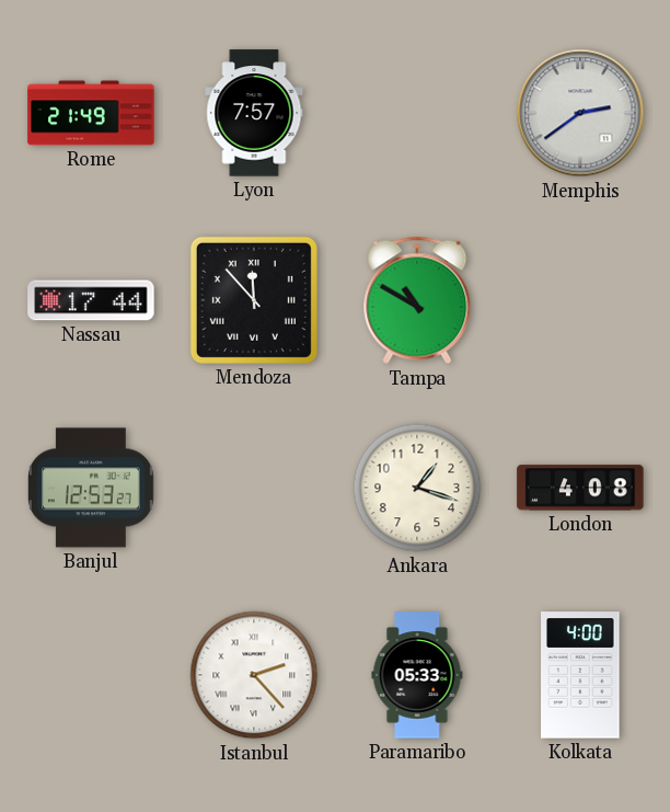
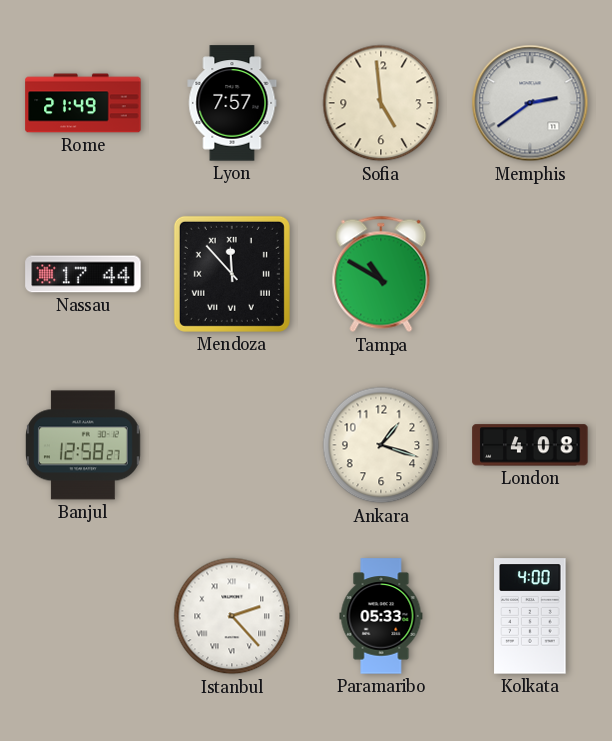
Sofia: none -> 4:59
Banjul: 12:53 -> 12:58
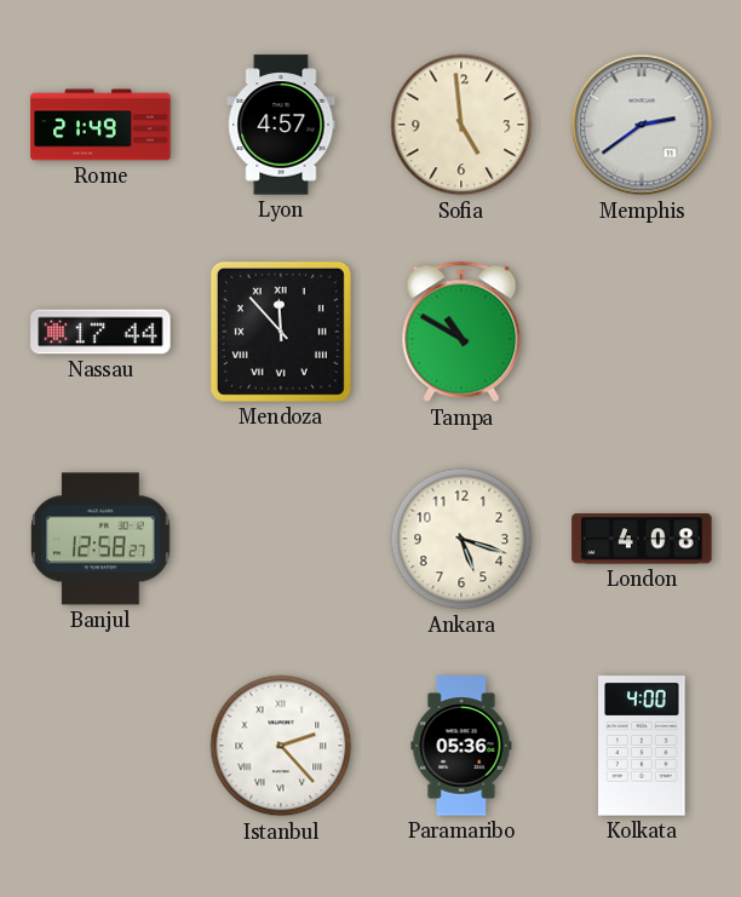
Lyon: 7:57 -> 4:57
Ankara: 1:18 -> 5:18
Paramaribo: 05:33 -> 05:36
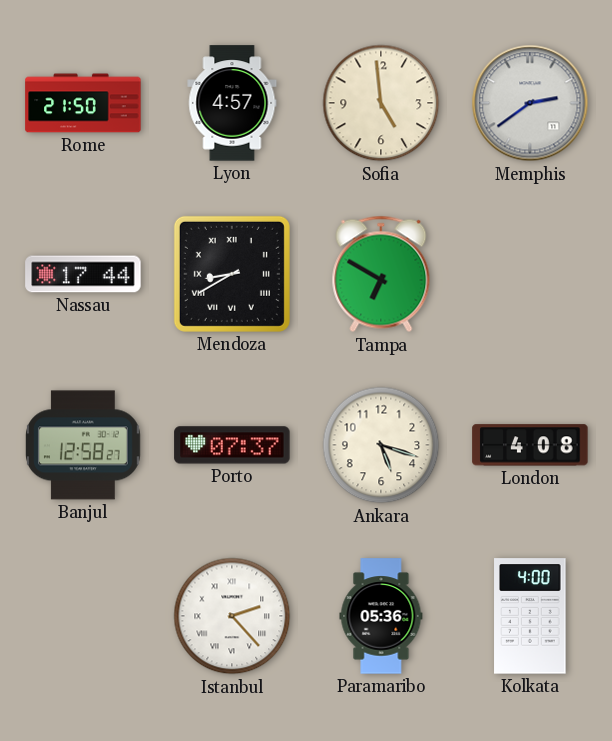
Rome: 21:49 -> 21:50
Mendoza: 11:53 -> 8:40
Tampa: 10:50 -> 6:50
Porto: none -> 07:37
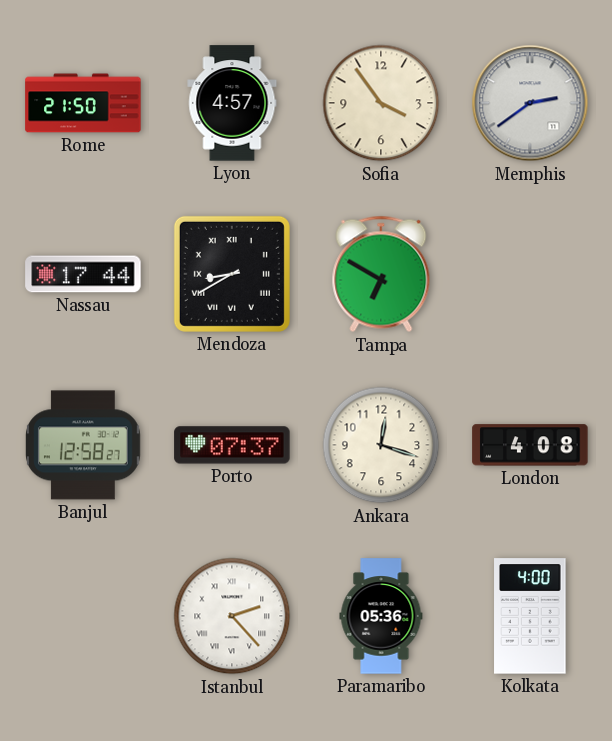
Sofia: 4:59 -> 3:54
Ankara: 5:18 -> 12:18
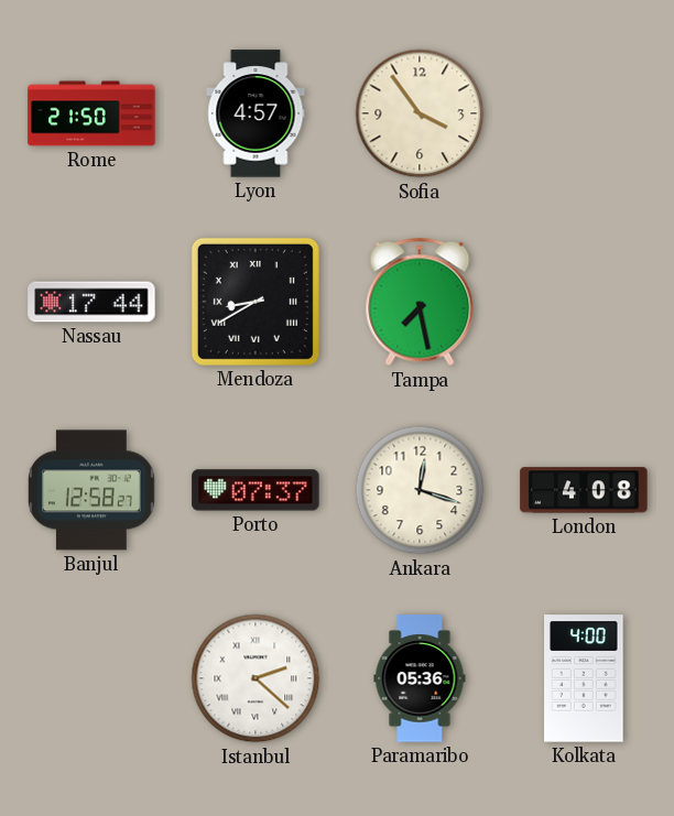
Memphis: 2:39 -> none
Tampa: 6:50 -> 7:28
Istanbul: 2:23 -> 2:22
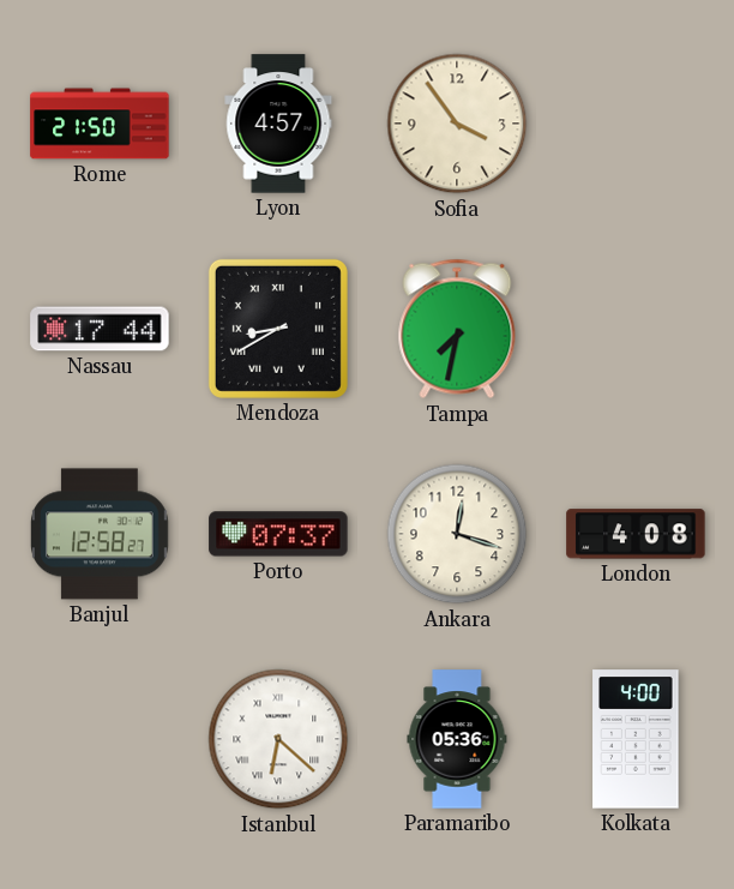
Tampa: 7:28 -> 7:32
Istanbul: 2:22 -> 6:22
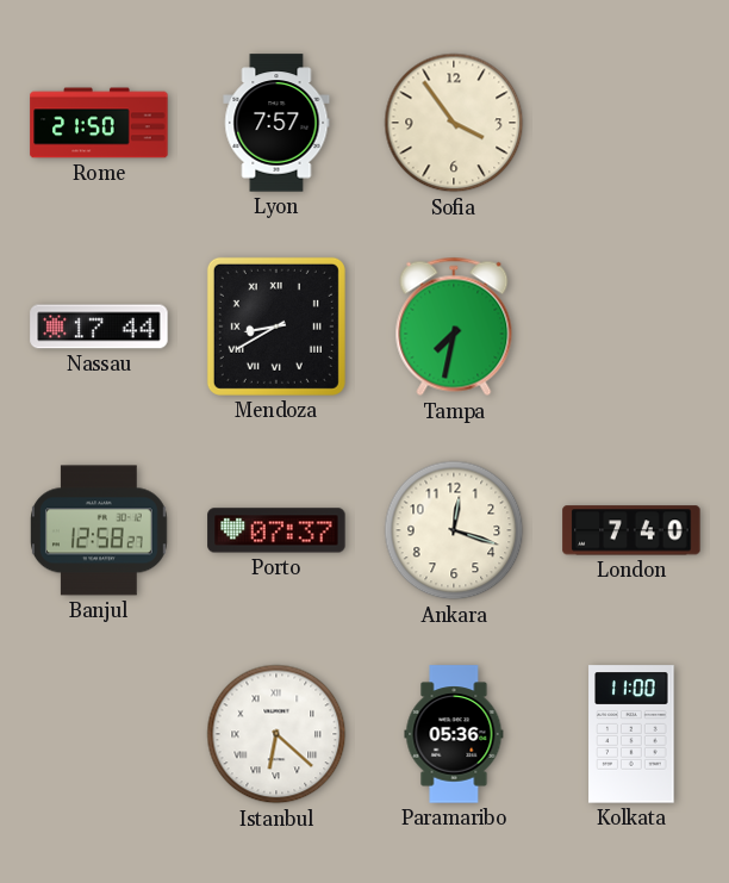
Lyon: 4:57 -> 7:57
London: 4:08 -> 7:40
Kolkata: 4:00 -> 11:00
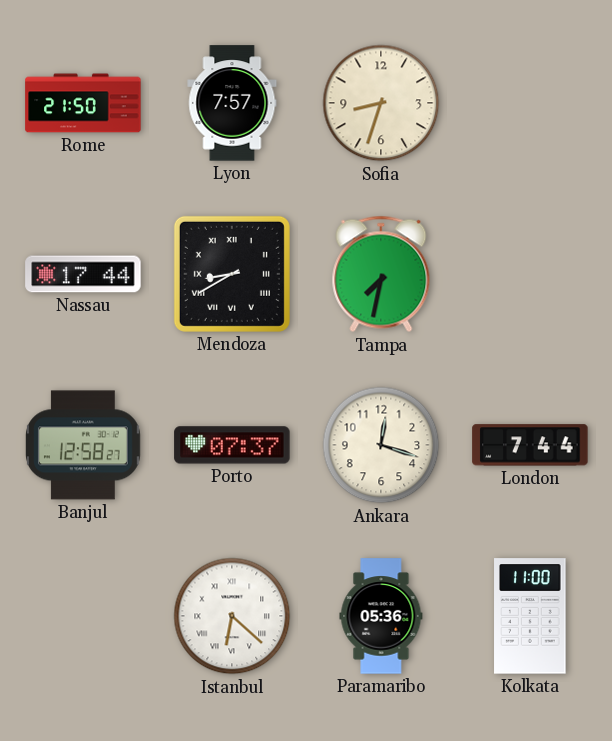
Sofia: 3:54 -> 8:33
London: 7:40 -> 7:44
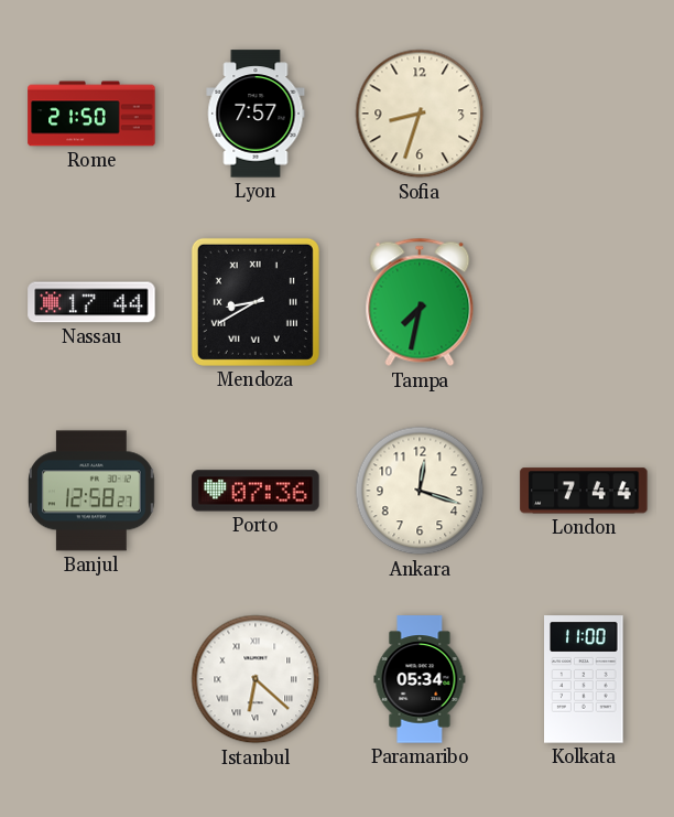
Porto: 07:37 -> 07:36
Paramaribo: 05:36 -> 05:34
